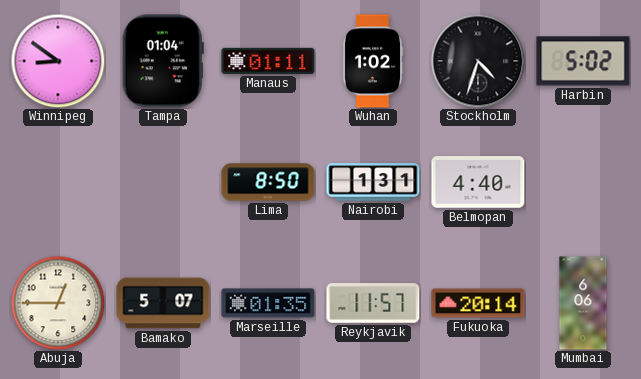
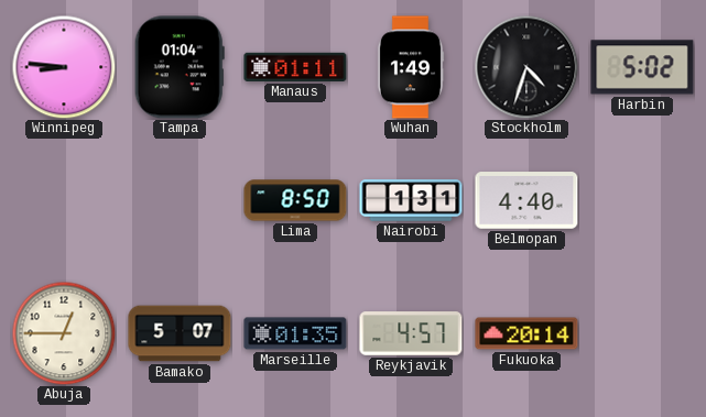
Winnipeg: 8:51 -> 8:46
Wuhan: 1:02 -> 1:49
Reykjavik: 11:57 -> 4:57
Mumbai: 6:06 -> none
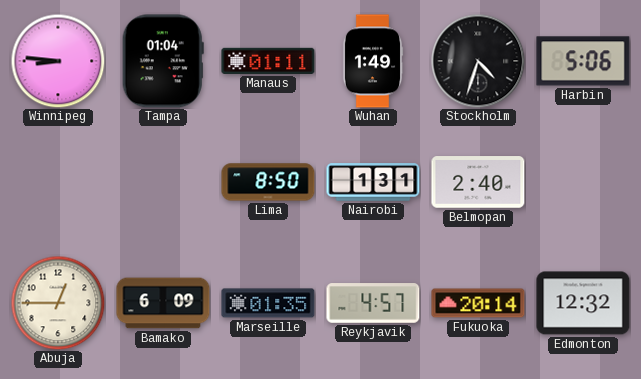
Harbin: 5:02 -> 5:06
Belmopan: 4:40 -> 2:40
Bamako: 5:07 -> 6:09
Edmonton: none -> 12:32
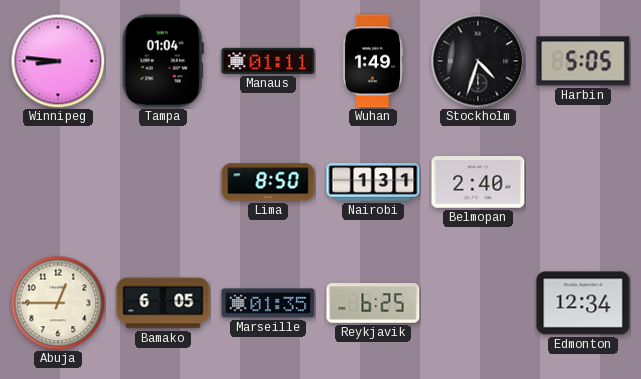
Harbin: 5:06 -> 5:05
Bamako: 6:09 -> 6:05
Reykjavik: 4:57 -> 6:25
Fukuoka: 20:14 -> none
Edmonton: 12:32 -> 12:34
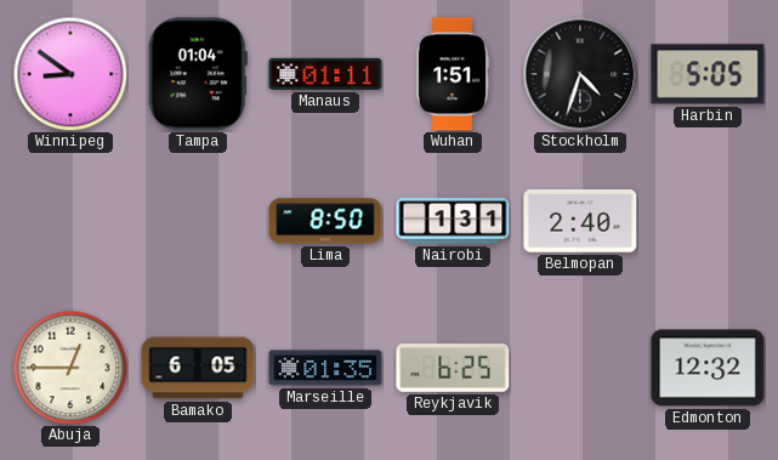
Winnipeg: 8:46 -> 8:51
Wuhan: 1:49 -> 1:51
Edmonton: 12:34 -> 12:32
